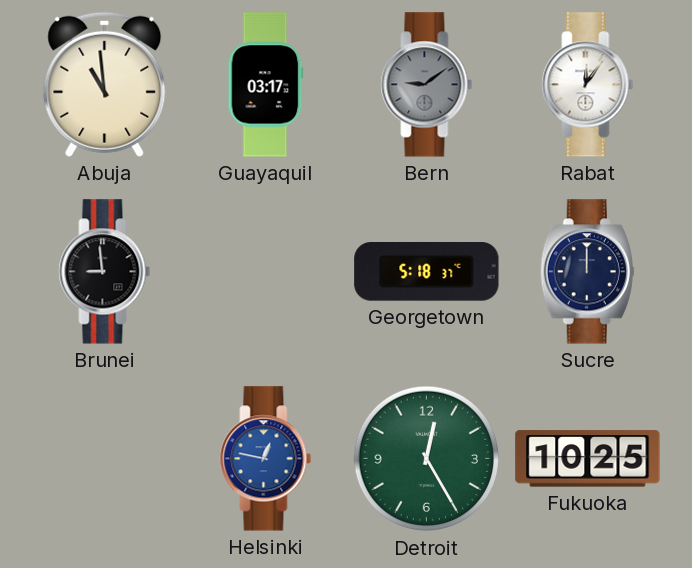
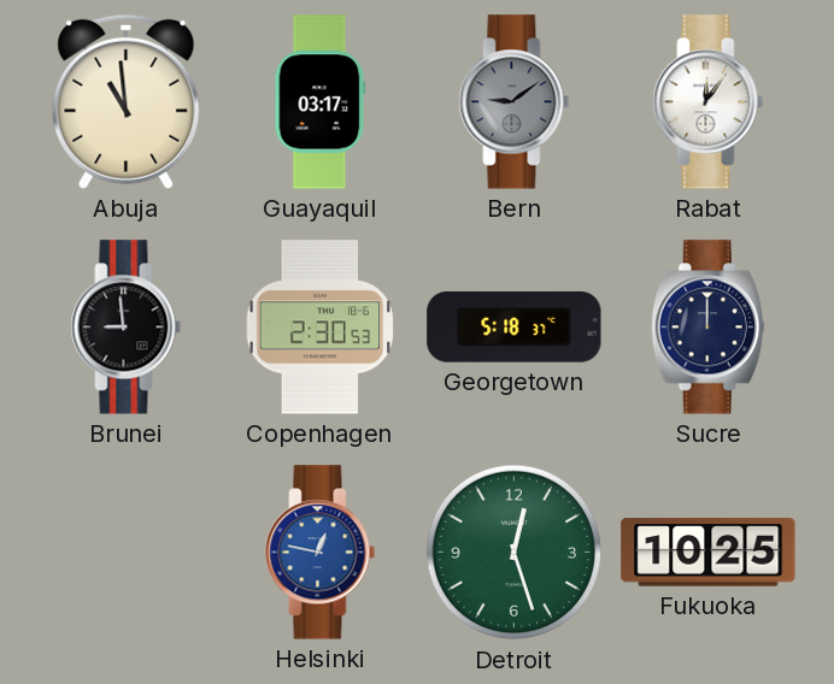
Copenhagen: none -> 2:30
Detroit: 12:25 -> 12:27
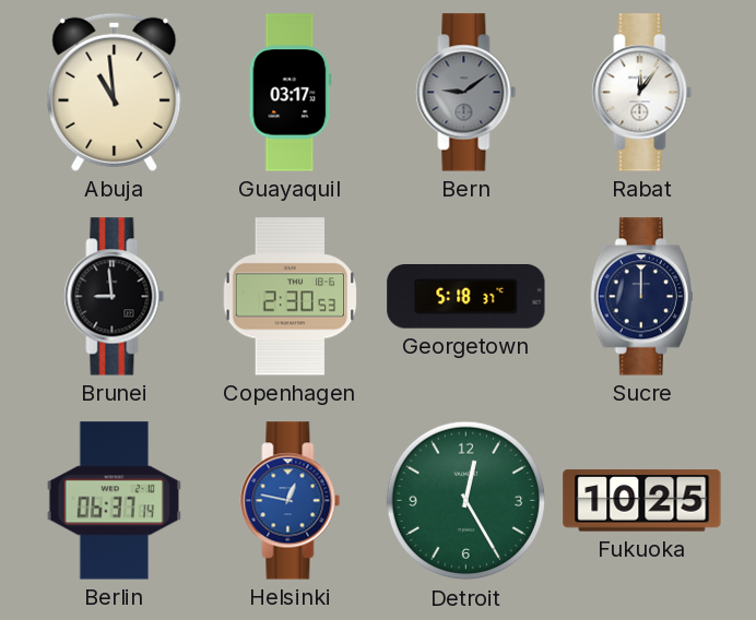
Berlin: none -> 06:37
Detroit: 12:27 -> 12:25
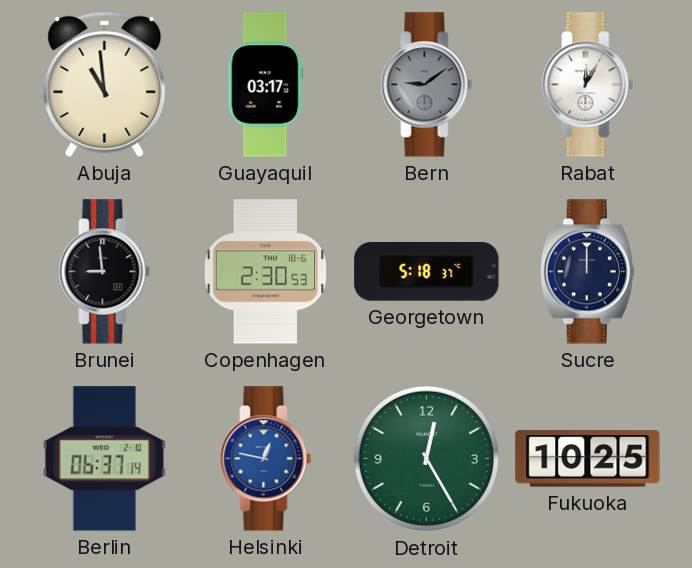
Rabat: 12:06 -> 12:05
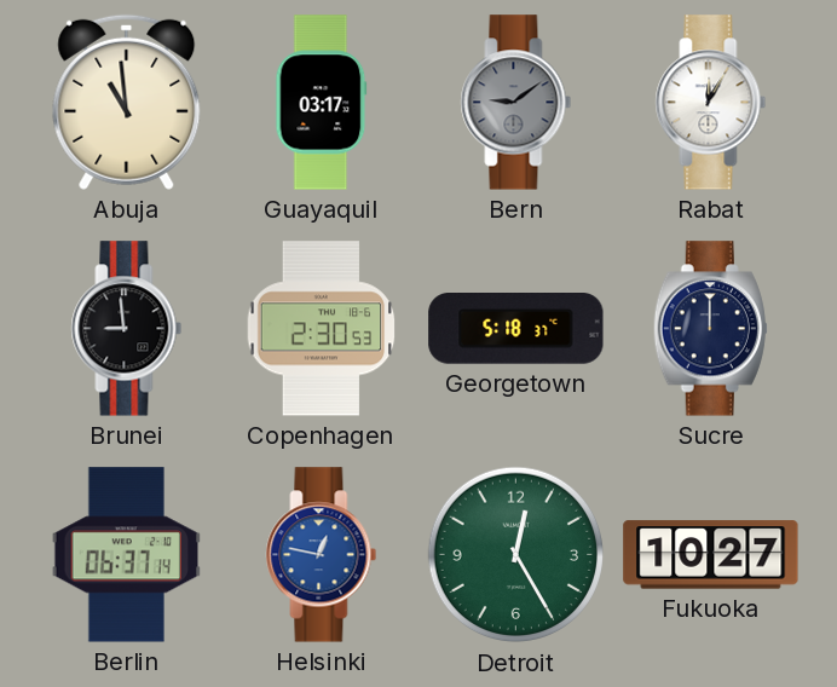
Fukuoka: 10:25 -> 10:27
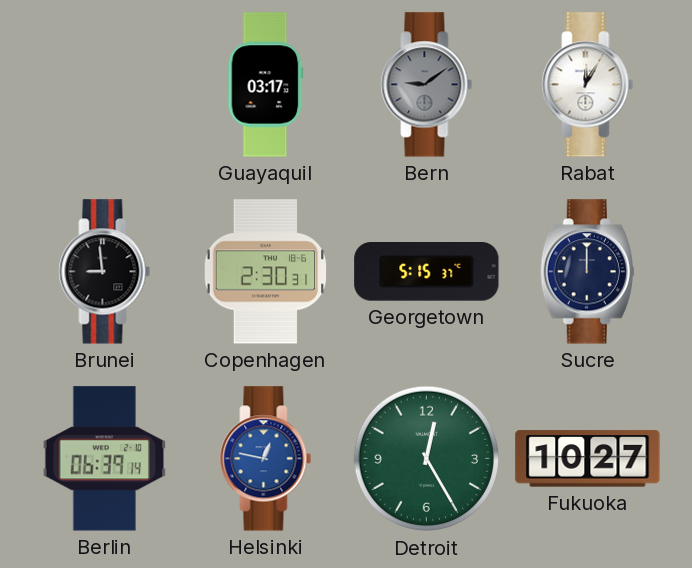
Abuja: 10:59 -> none
Copenhagen: 2:30:53 -> 2:30:31
Georgetown: 5:18 -> 5:15
Berlin: 06:37 -> 06:39
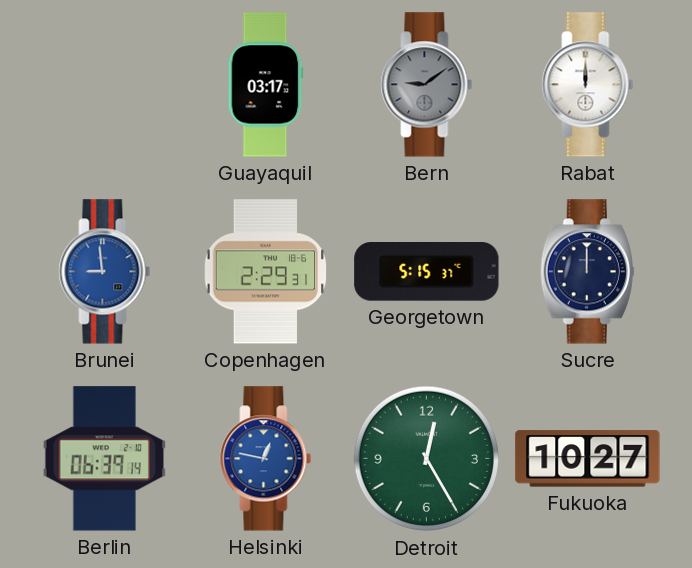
Rabat: 12:05 -> 12:00
Brunei dial: black -> blue
Copenhagen: 2:30 -> 2:29
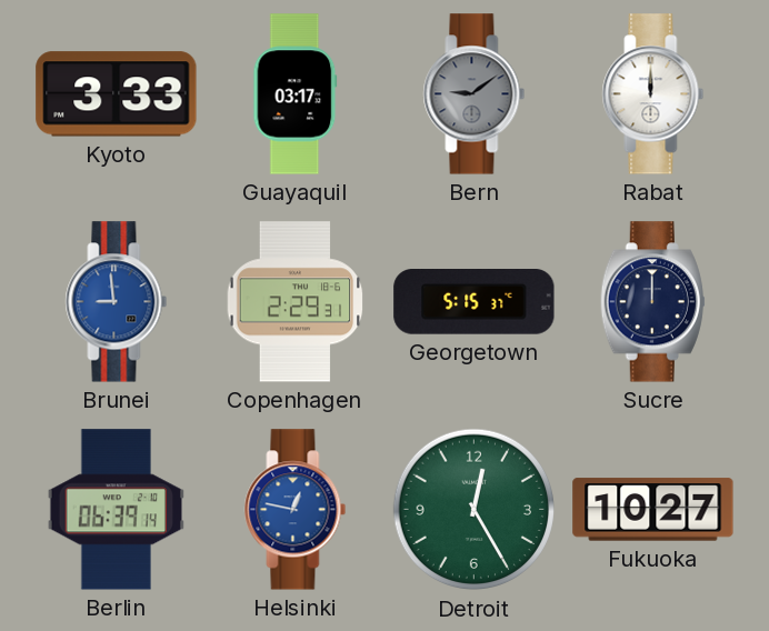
Kyoto: none -> 3:33
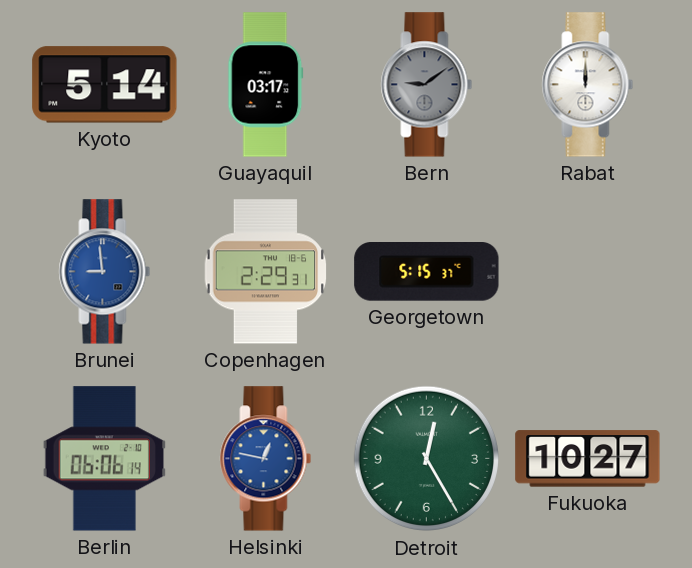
Kyoto: 3:33 -> 5:14
Sucre: 12:00 -> none
Berlin: 06:39 -> 06:06
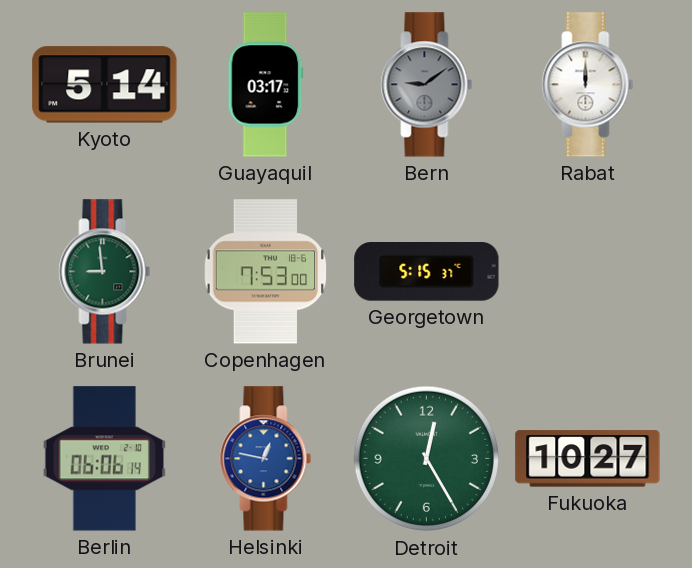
Brunei dial: blue -> green
Copenhagen: 2:29 -> 7:53
